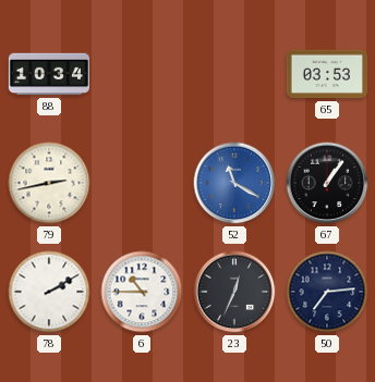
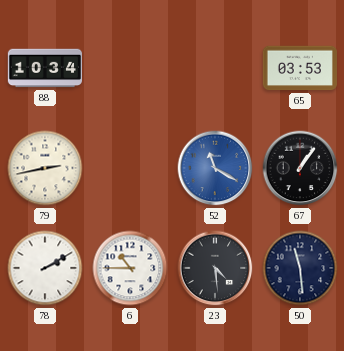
23: 12:34 -> 4:29
50: 7:14 -> 11:29
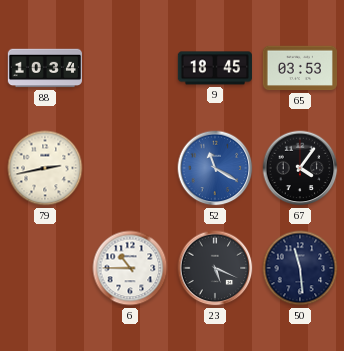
9: none -> 18:45
67: 1:06 -> 4:06
78: 2:10 -> none
23: 4:29 -> 5:19
